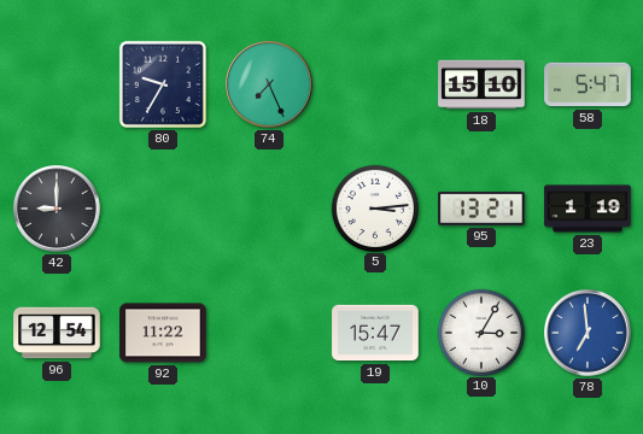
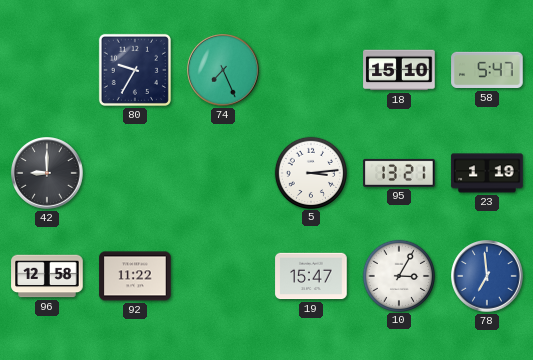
96: 12:54 -> 12:58
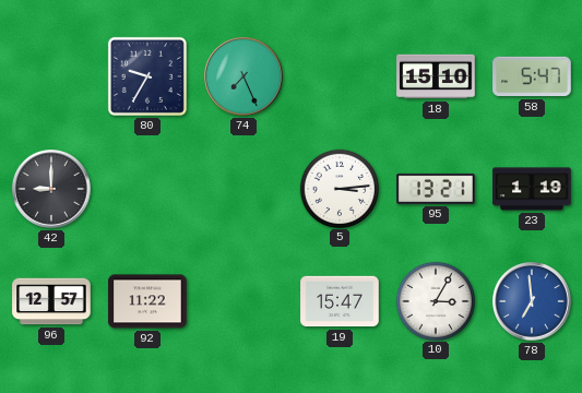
96: 12:58 -> 12:57
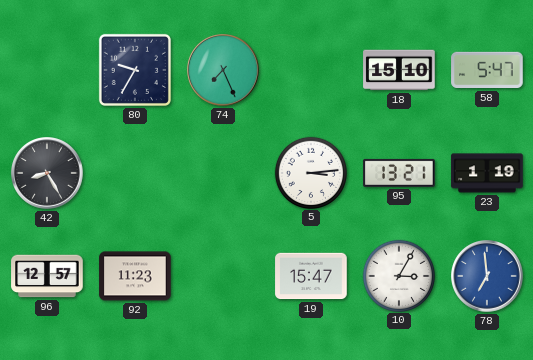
42: 9:00 -> 8:25
92: 11:22 -> 11:23
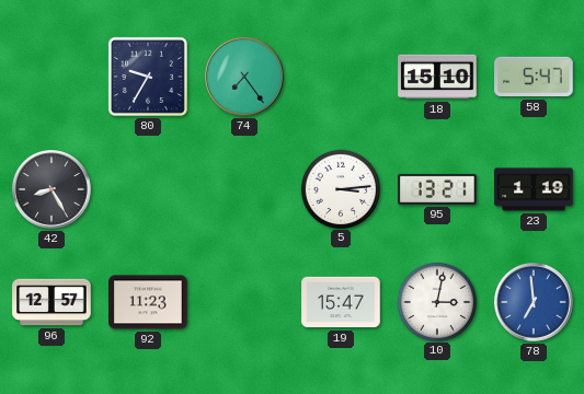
74: 7:26 -> 7:24
10: 3:05 -> 3:02
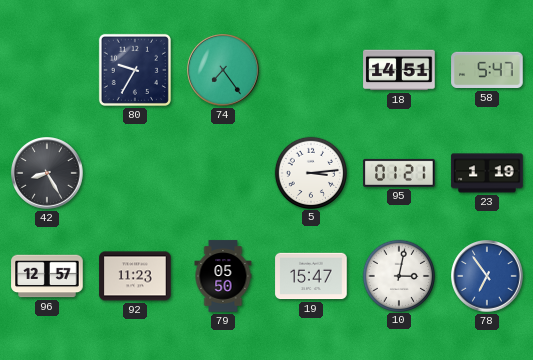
18: 15:10 -> 14:51
95: 13:21 -> 01:21
79: none -> 05:50
78: 6:59 -> 6:54
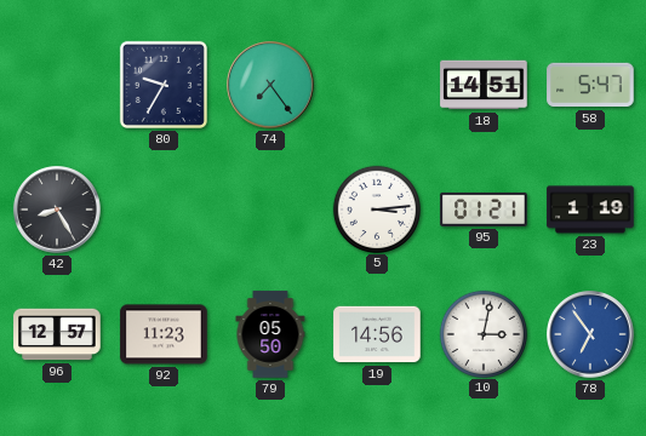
19: 15:47 -> 14:56
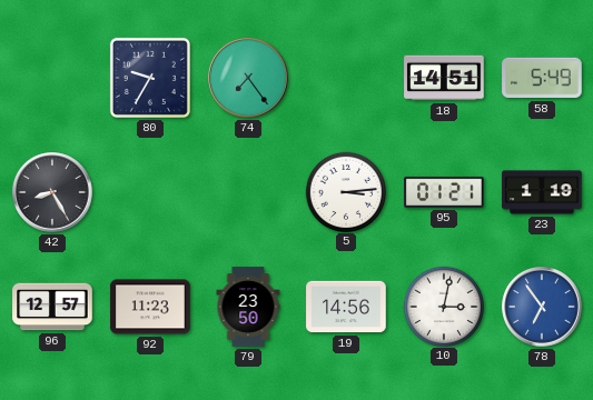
58: 5:47 -> 5:49
79: 05:50 -> 23:50
